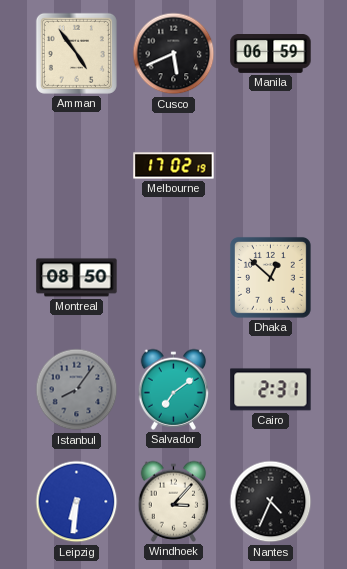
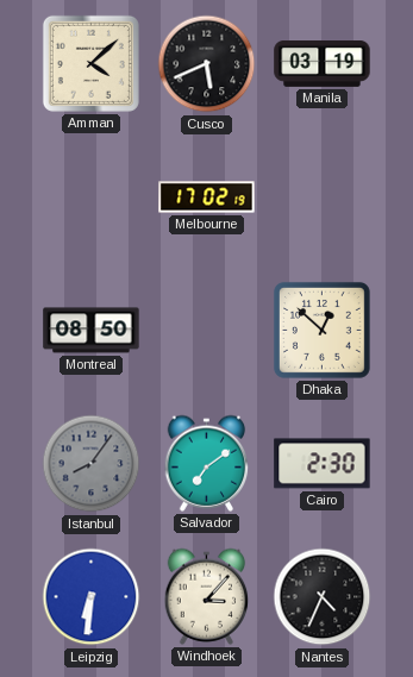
Amman: 4:54 -> 4:08
Manila: 06:59 -> 03:19
Cairo: 2:31 -> 2:30
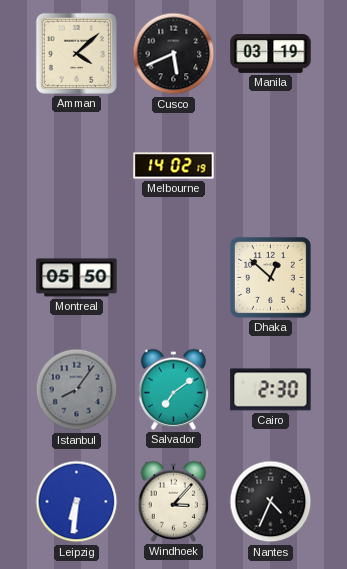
Melbourne: 17:02 -> 14:02
Montreal: 08:50 -> 05:50
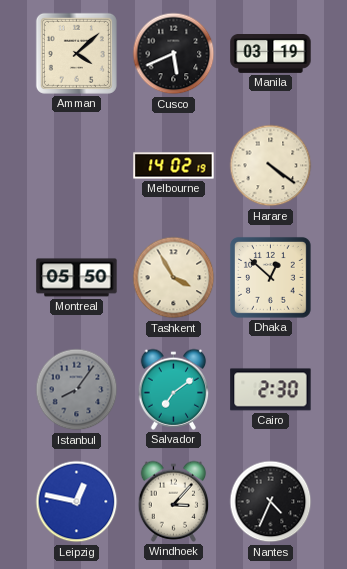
Harare: none -> 4:21
Tashkent: none -> 3:55
Leipzig: 6:31 -> 12:47
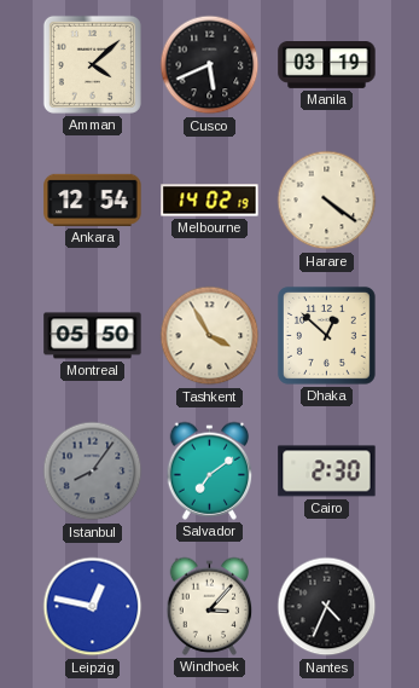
Ankara: none -> 12:54
